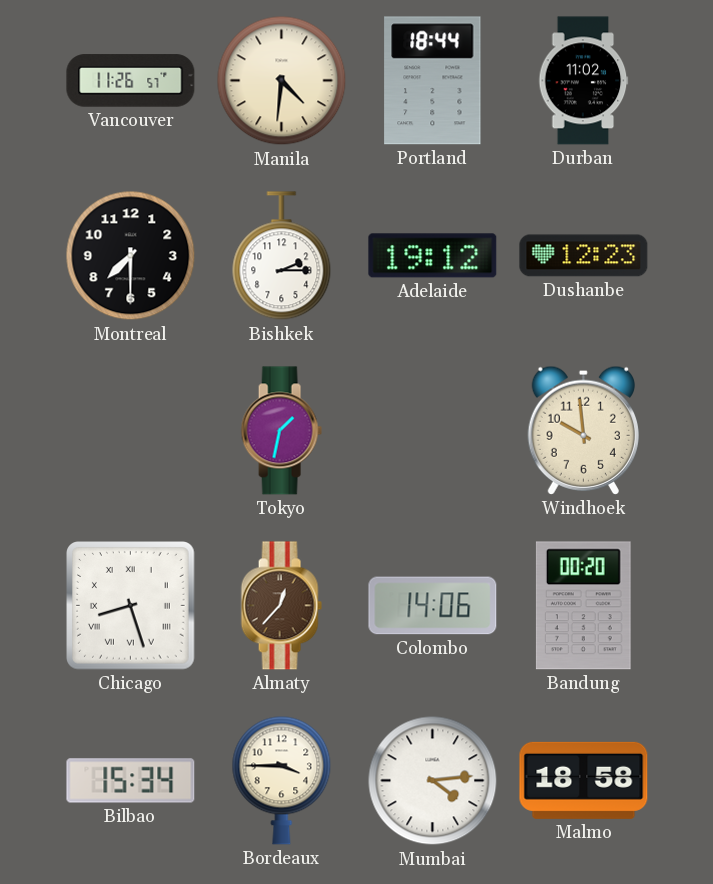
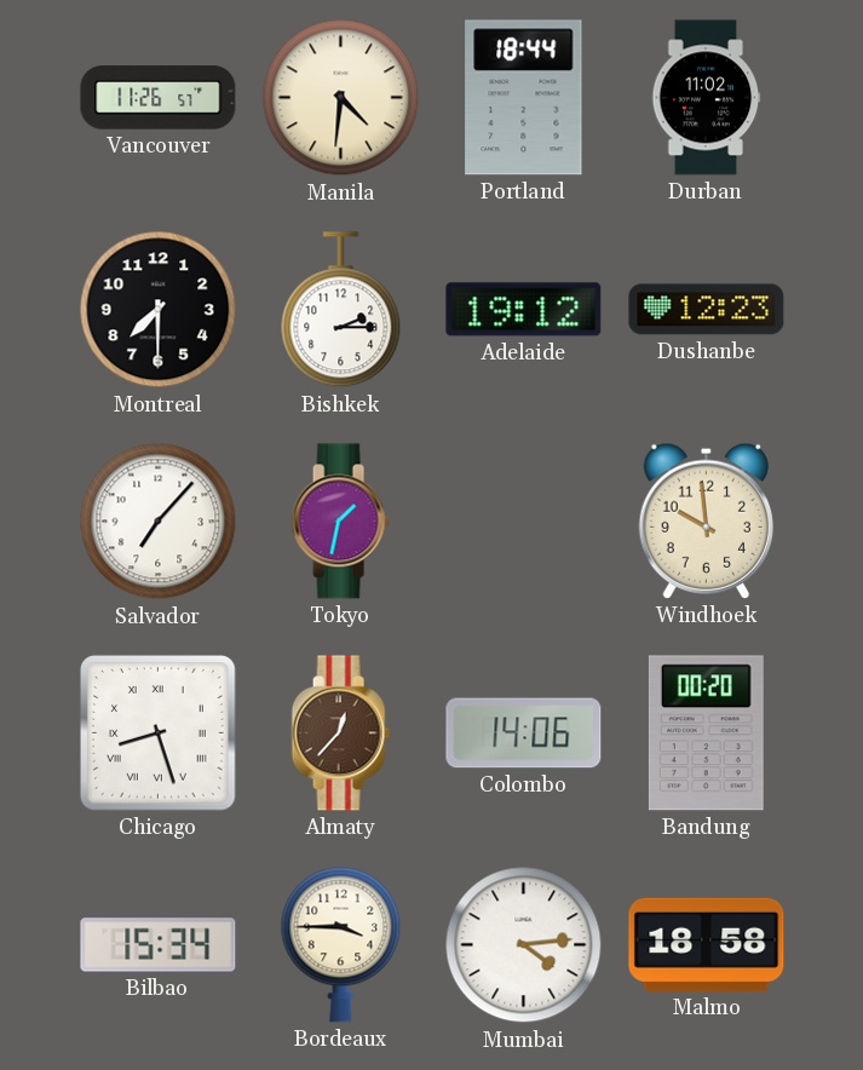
Salvador: none -> 7:07
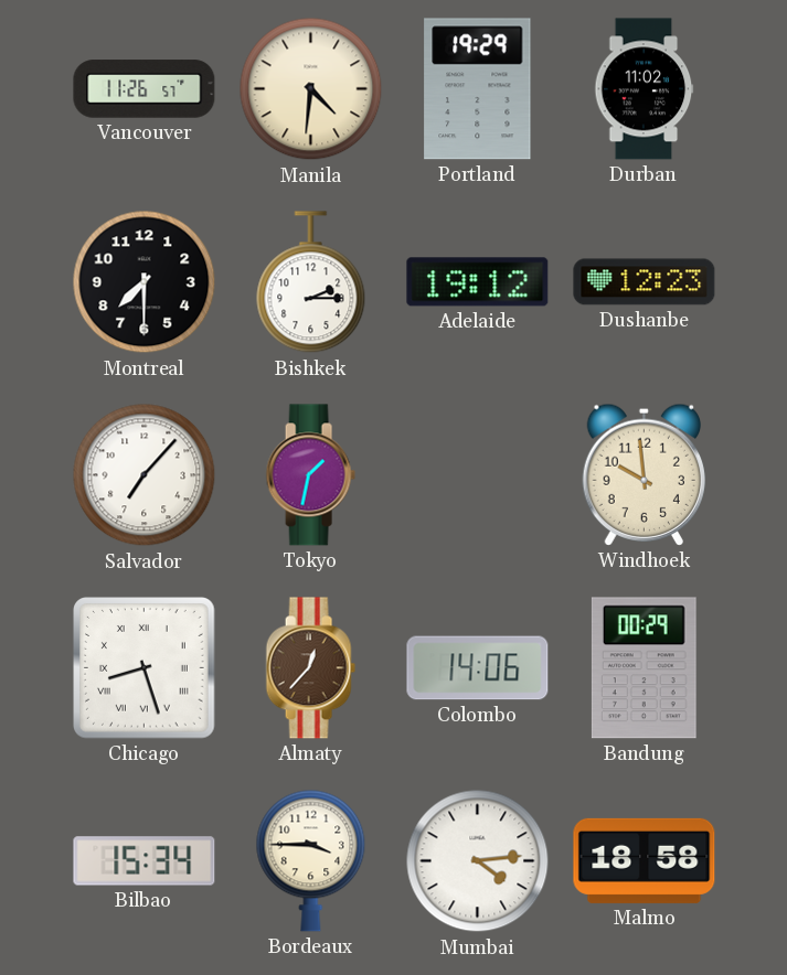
Portland: 18:44 -> 19:29
Bandung: 00:20 -> 00:29
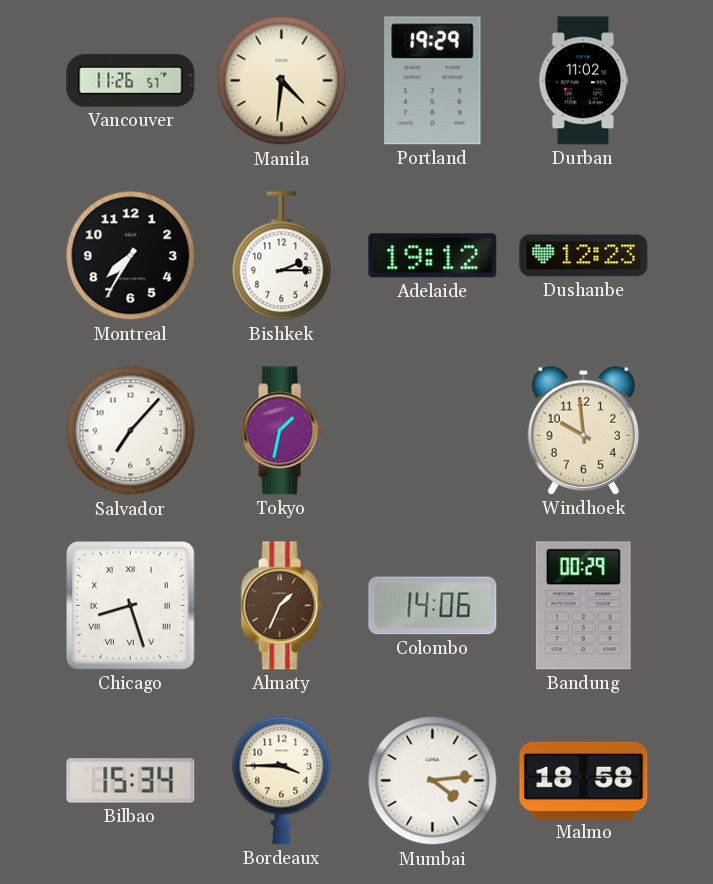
Montreal: 7:30 -> 7:35
Almaty: 12:37 -> 1:34
